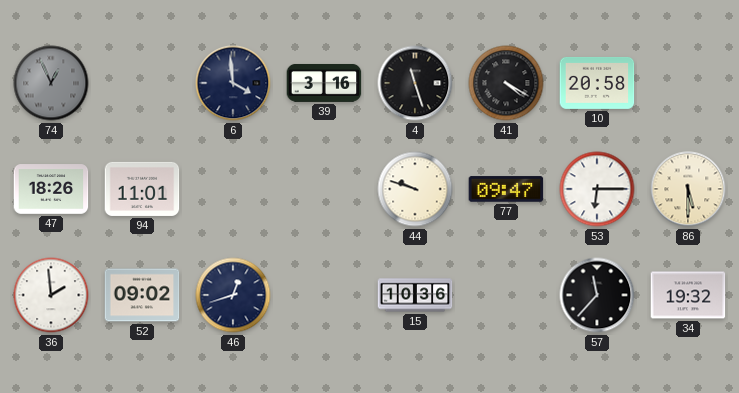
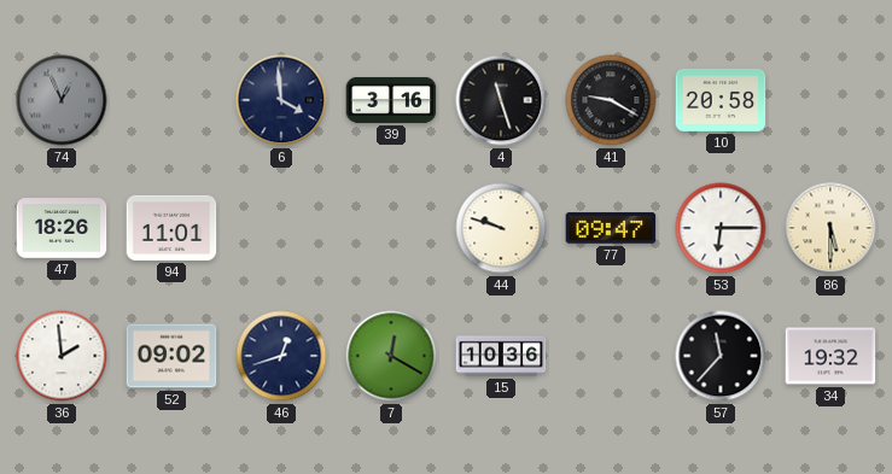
41: 4:20 -> 9:20
7: none -> 12:20
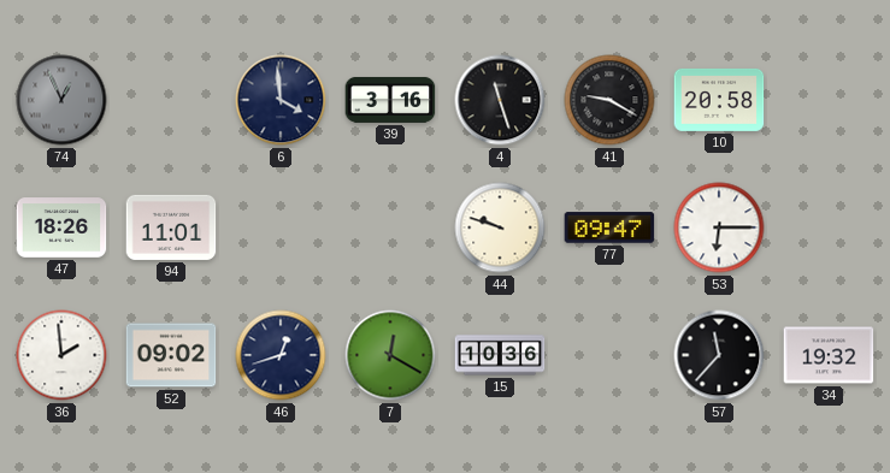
86: 5:30 -> none
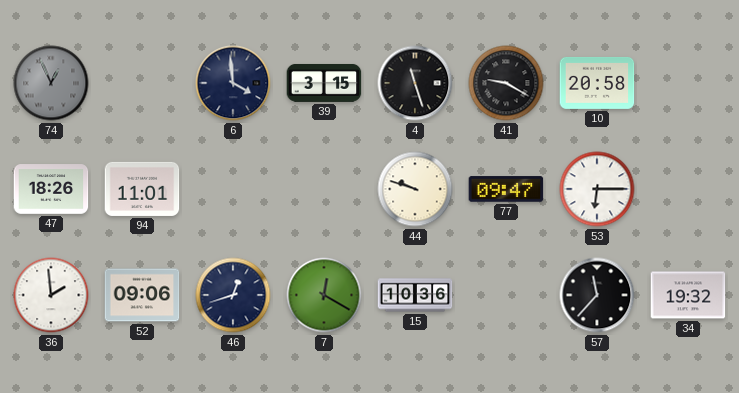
39: 3:16 -> 3:15
52: 09:02 -> 09:06
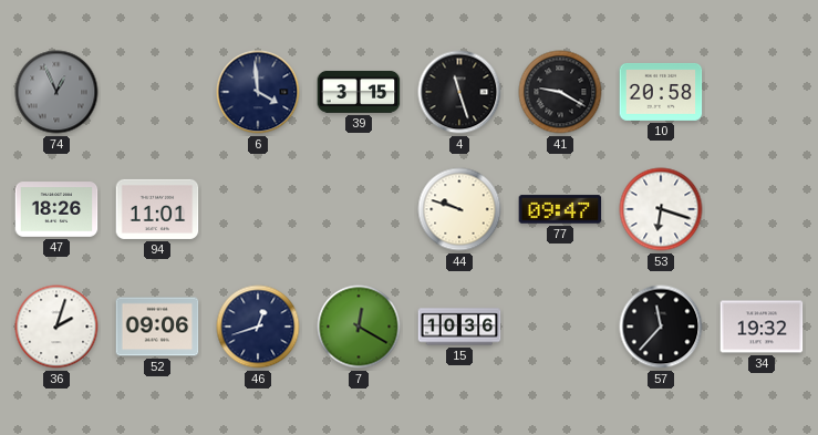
53: 6:15 -> 6:18
36: 1:59 -> 2:03
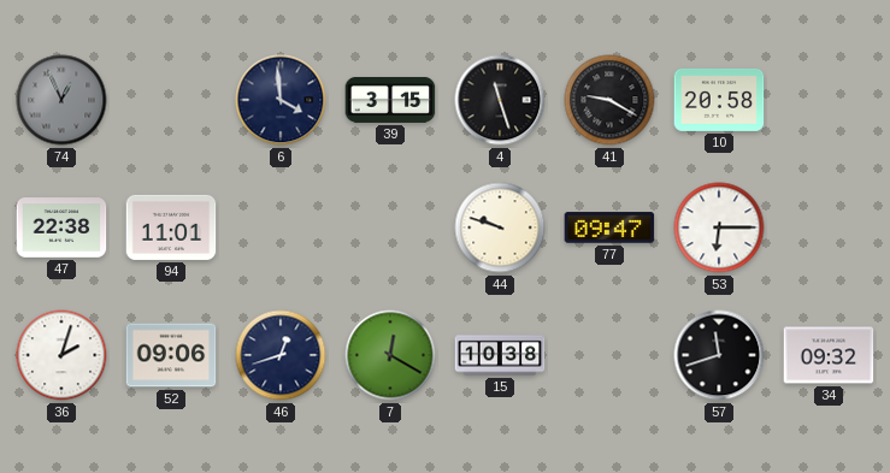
47: 18:26 -> 22:38
53: 6:18 -> 6:15
15: 10:36 -> 10:38
57: 11:37 -> 11:42
34: 19:32 -> 09:32
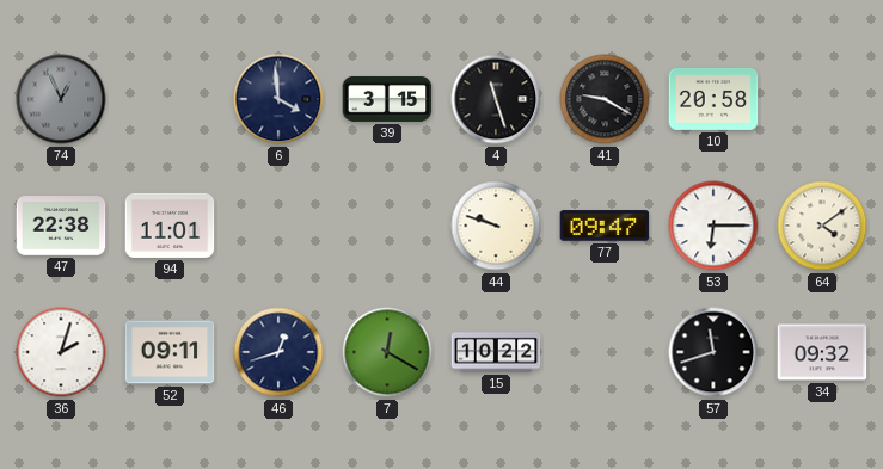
64: none -> 4:09
52: 09:06 -> 09:11
15: 10:38 -> 10:22
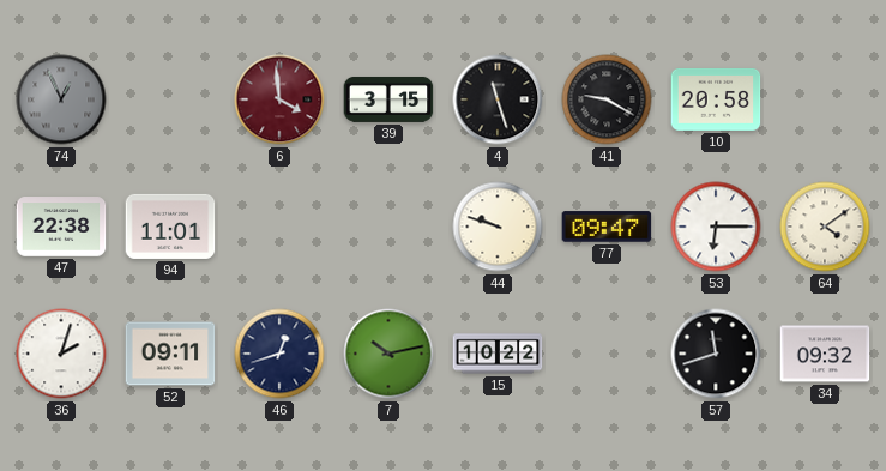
6 dial: navy -> burgundy
7: 12:20 -> 10:13
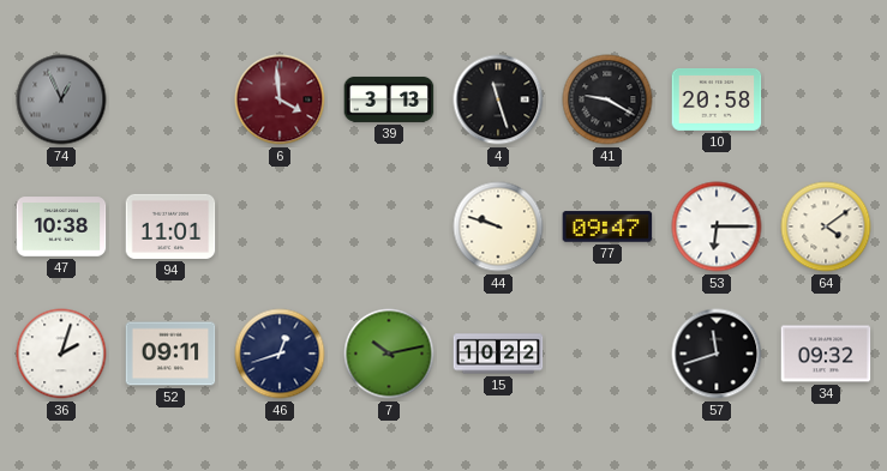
39: 3:15 -> 3:13
47: 22:38 -> 10:38
